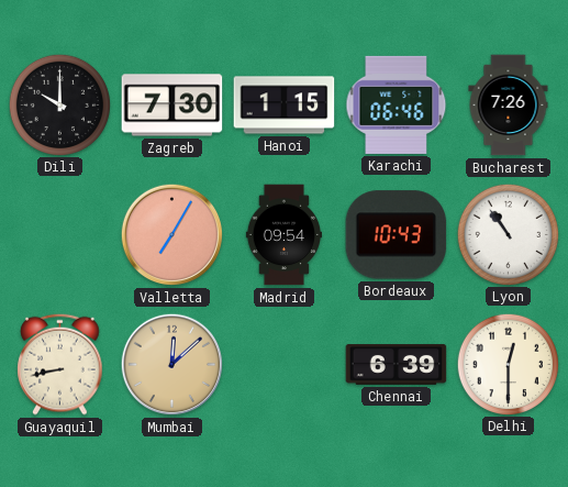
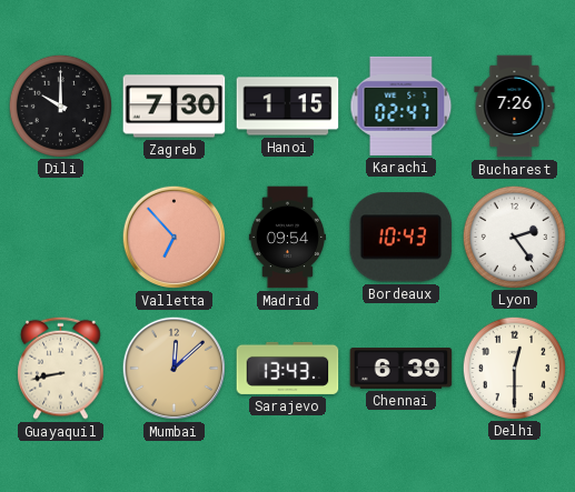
Karachi: 06:46 -> 02:47
Valletta: 7:05 -> 6:53
Lyon: 10:54 -> 2:24
Sarajevo: none -> 13:43
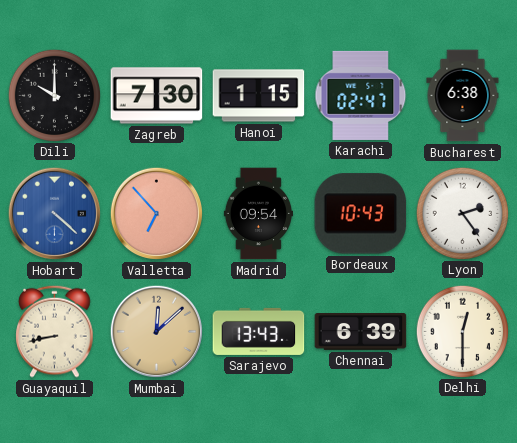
Bucharest: 7:26 -> 6:38
Hobart: none -> 4:22
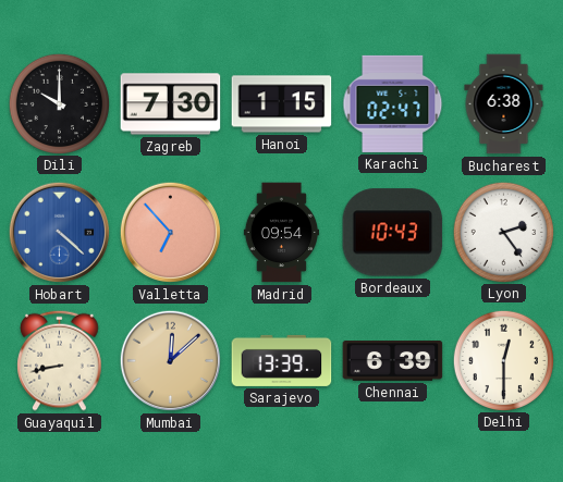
Sarajevo: 13:43 -> 13:39
